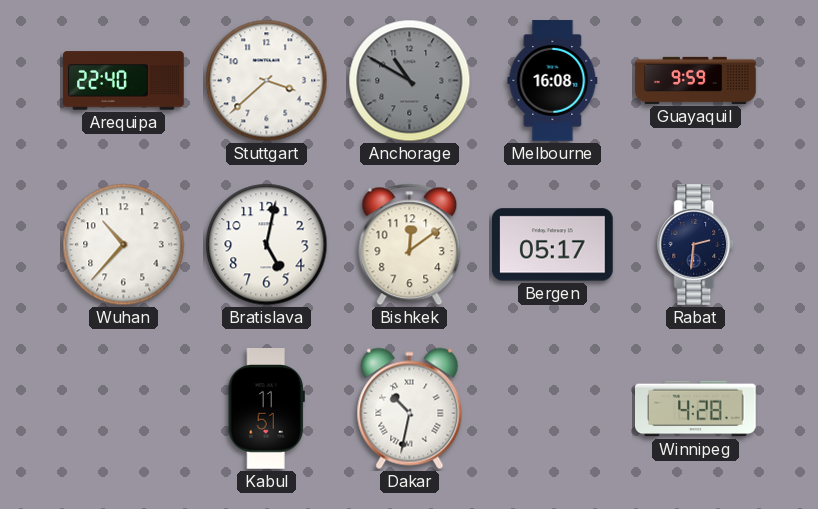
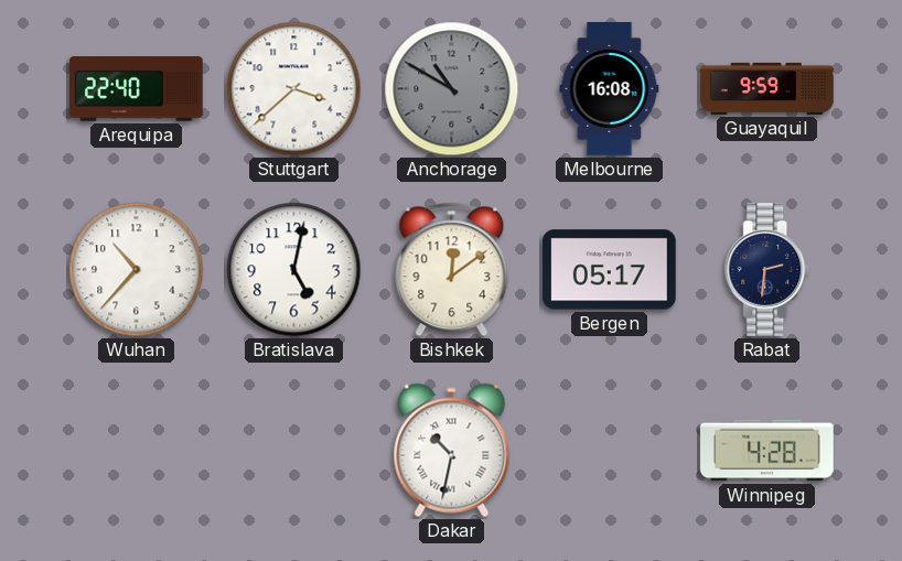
Kabul: 11:51 -> none
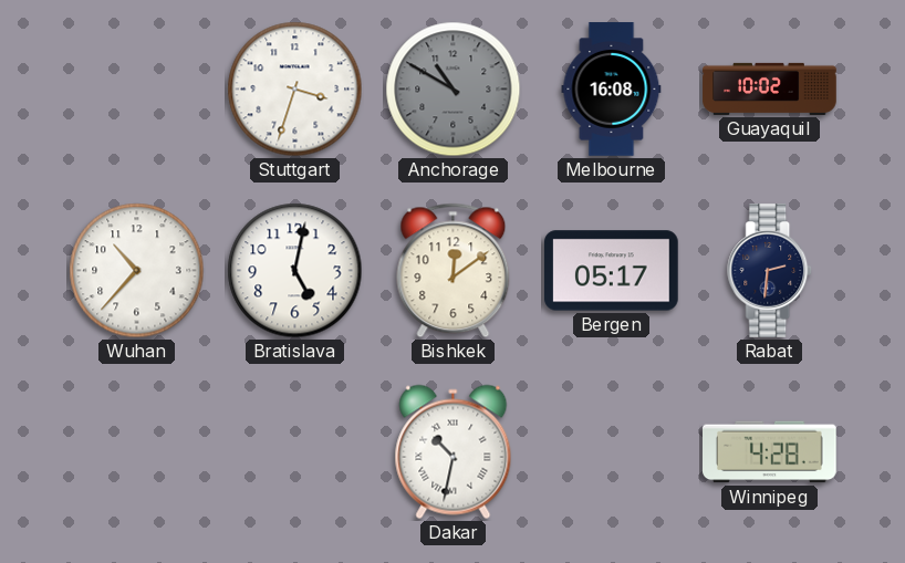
Arequipa: 22:40 -> none
Stuttgart: 3:38 -> 3:33
Guayaquil: 9:59 -> 10:02
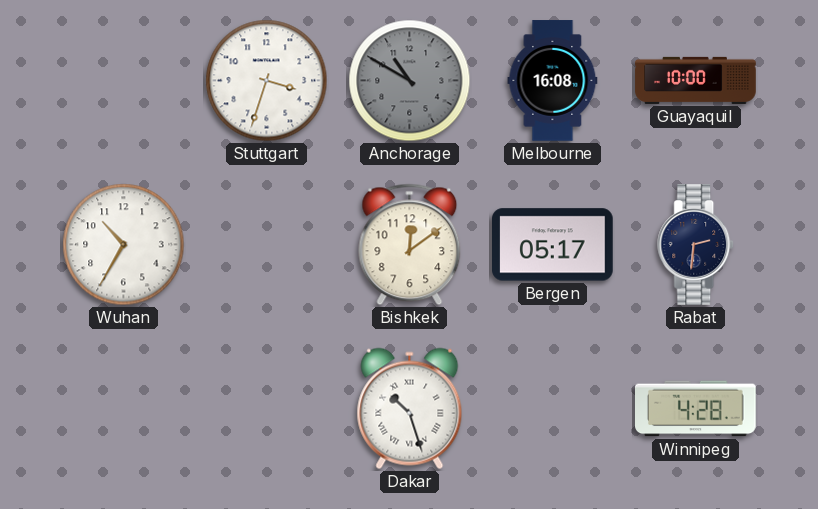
Guayaquil: 10:02 -> 10:00
Wuhan: 10:37 -> 10:35
Bratislava: 5:02 -> none
Dakar: 10:32 -> 10:27
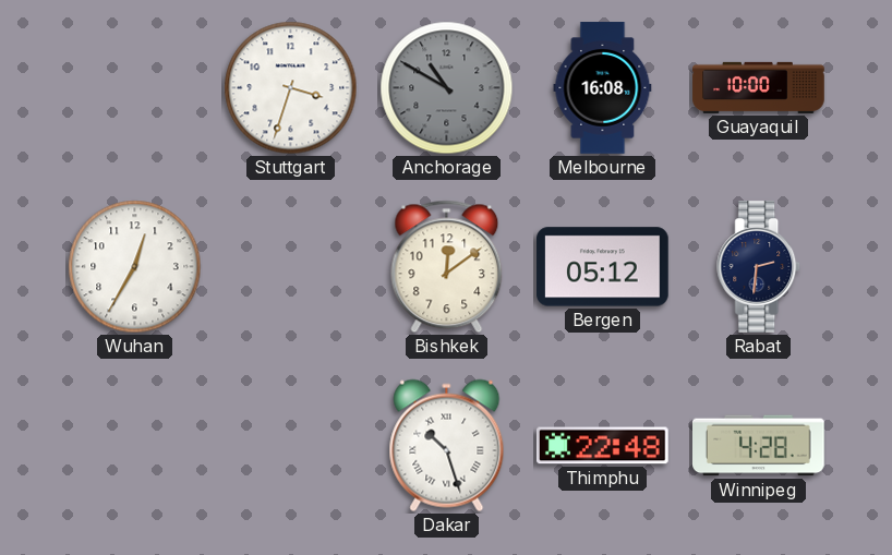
Wuhan: 10:35 -> 12:35
Bergen: 05:17 -> 05:12
Thimphu: none -> 22:48
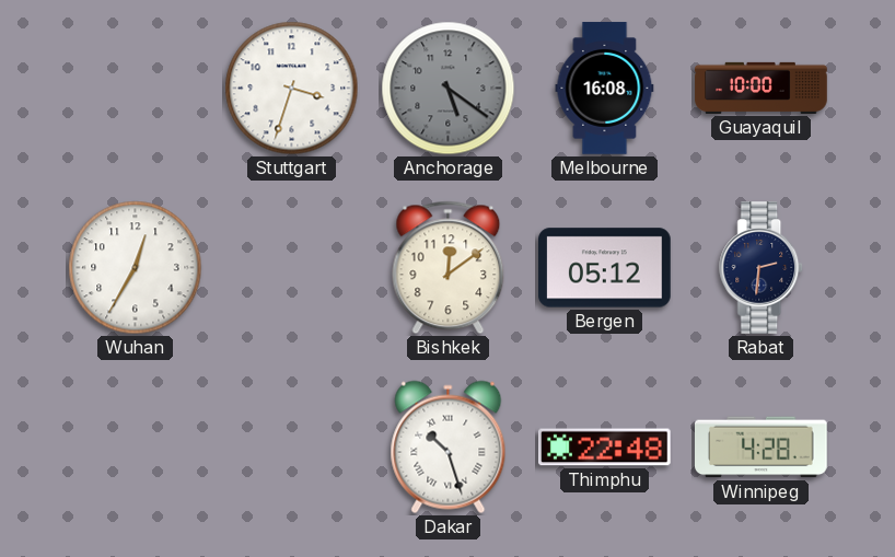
Anchorage: 10:50 -> 5:21
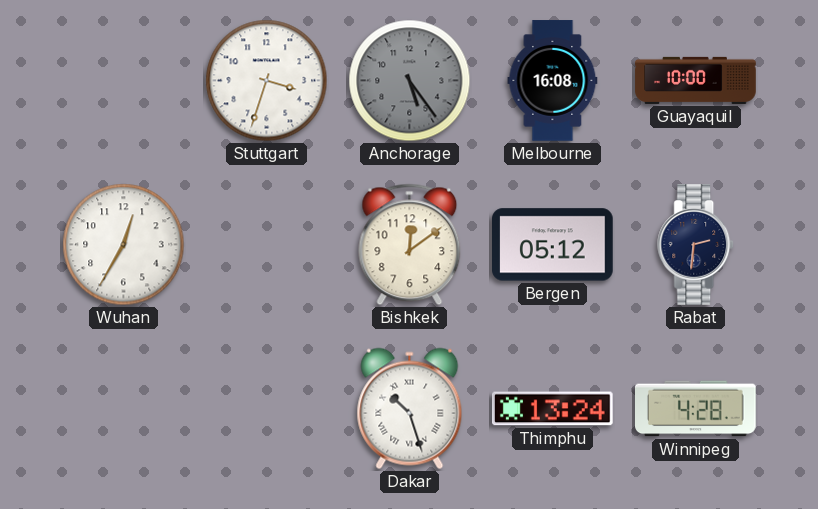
Anchorage: 5:21 -> 5:24
Thimphu: 22:48 -> 13:24
